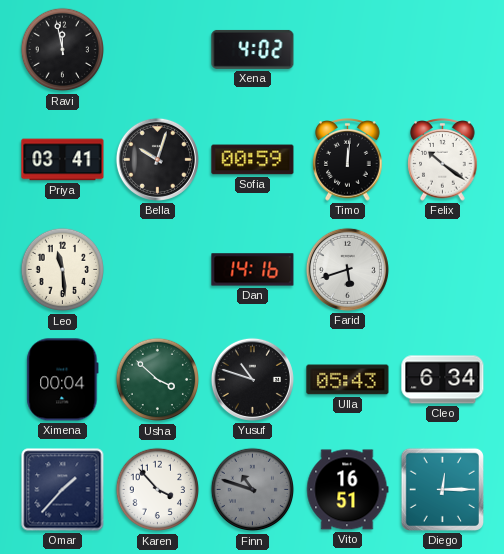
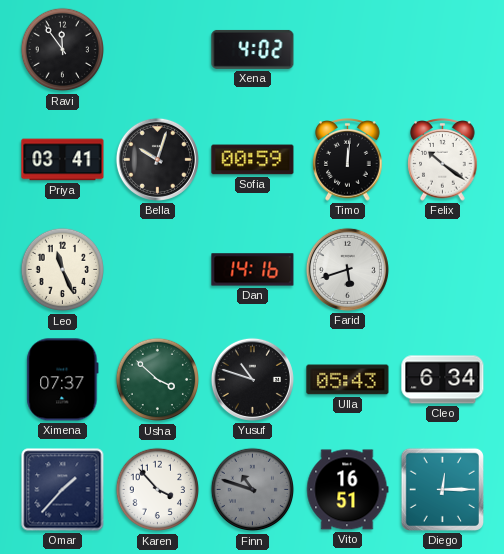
Ravi: 11:58 -> 11:54
Leo: 11:29 -> 11:26
Ximena: 00:04 -> 07:37
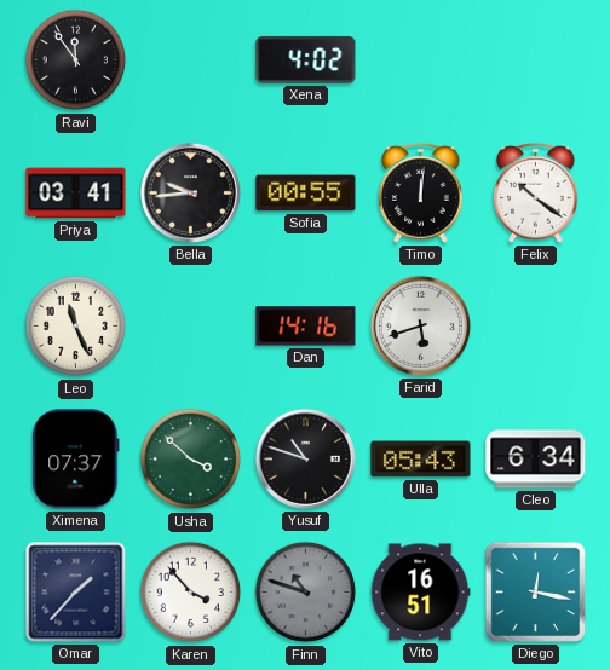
Bella: 10:03 -> 9:44
Sofia: 00:59 -> 00:55
Diego: 12:15 -> 12:17
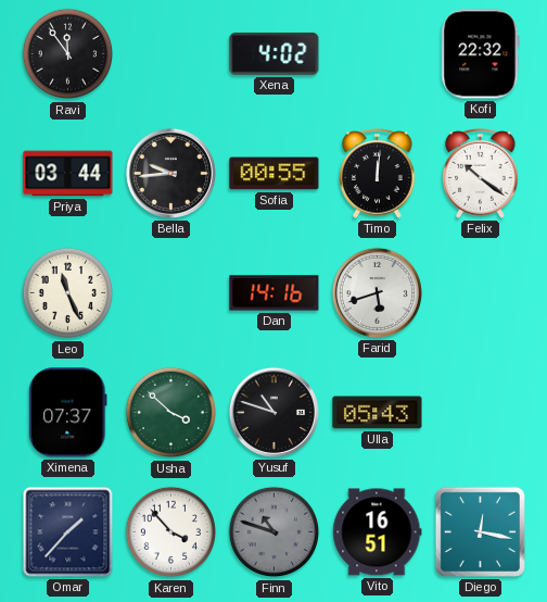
Kofi: none -> 22:32
Priya: 03:41 -> 03:44
Cleo: 6:34 -> none
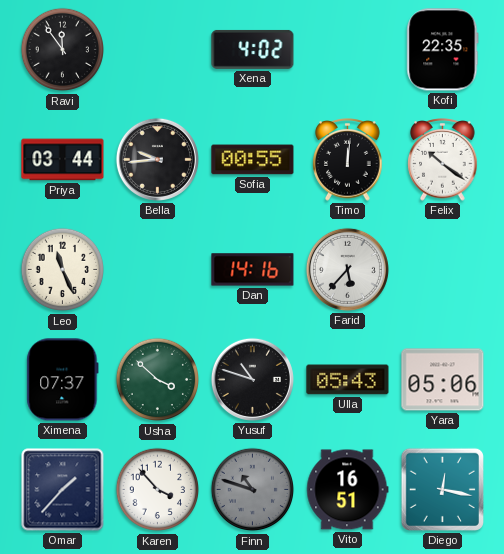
Kofi: 22:32 -> 22:35
Farid: 5:42 -> 5:37
Yara: none -> 05:06
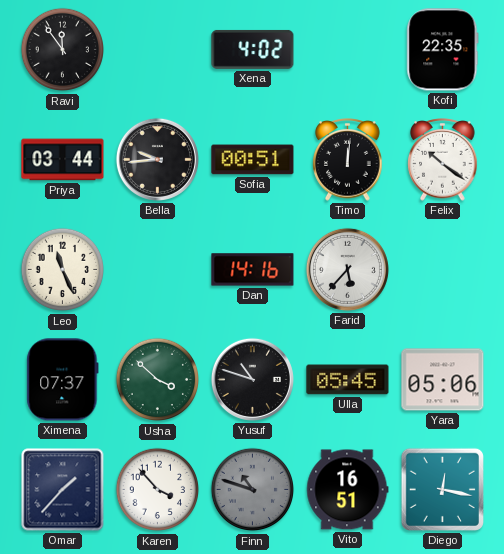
Sofia: 00:55 -> 00:51
Ulla: 05:43 -> 05:45
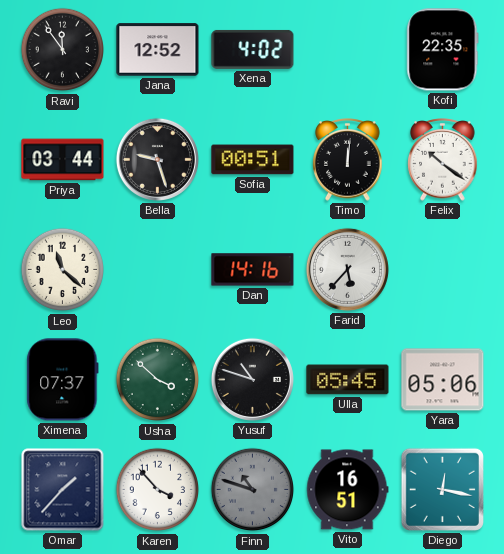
Jana: none -> 12:52
Bella: 9:44 -> 9:27
Leo: 11:26 -> 11:22
